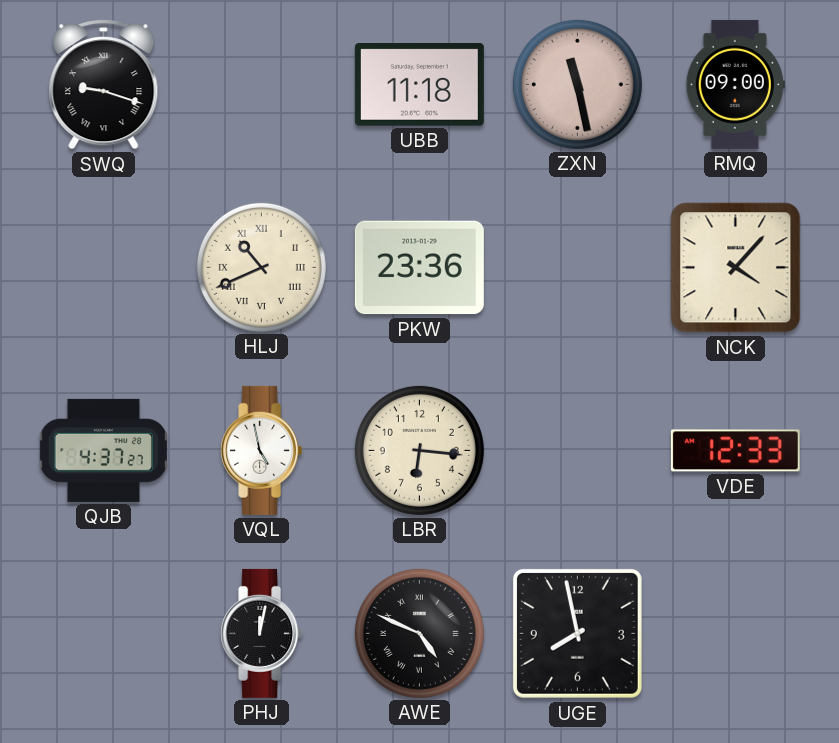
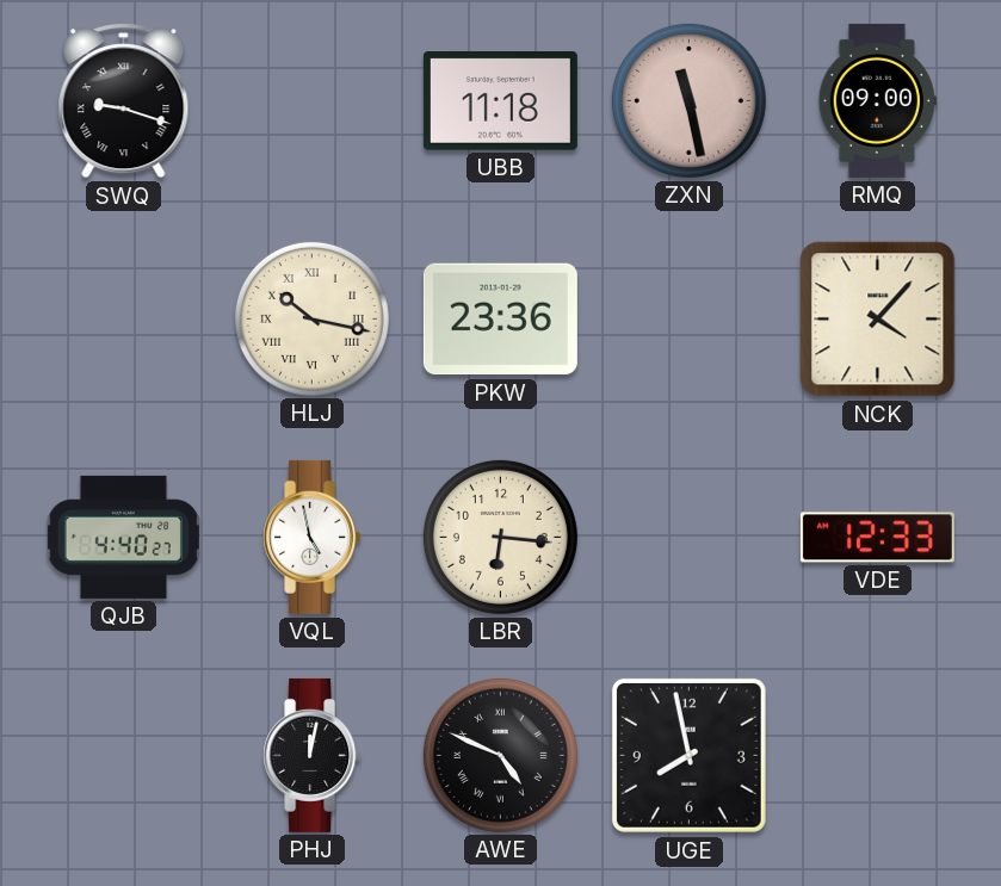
HLJ: 10:41 -> 10:17
QJB: 4:37 -> 4:40
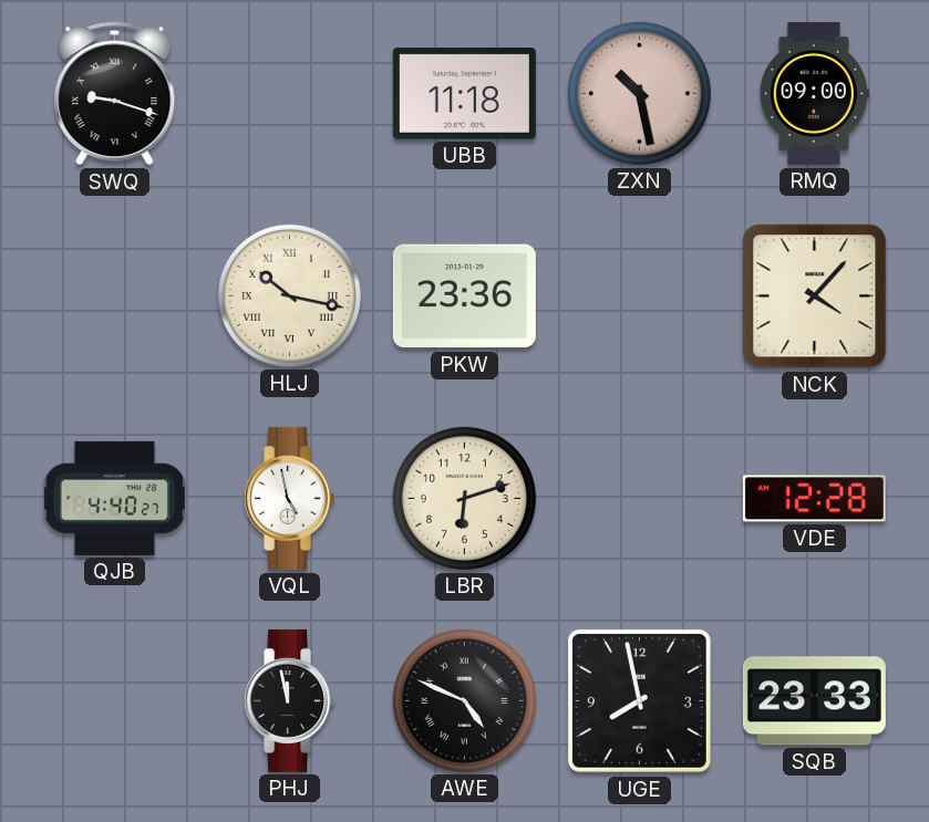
ZXN: 11:28 -> 10:28
LBR: 6:16 -> 6:12
VDE: 12:33 -> 12:28
PHJ: 12:02 -> 11:58
SQB: none -> 23:33
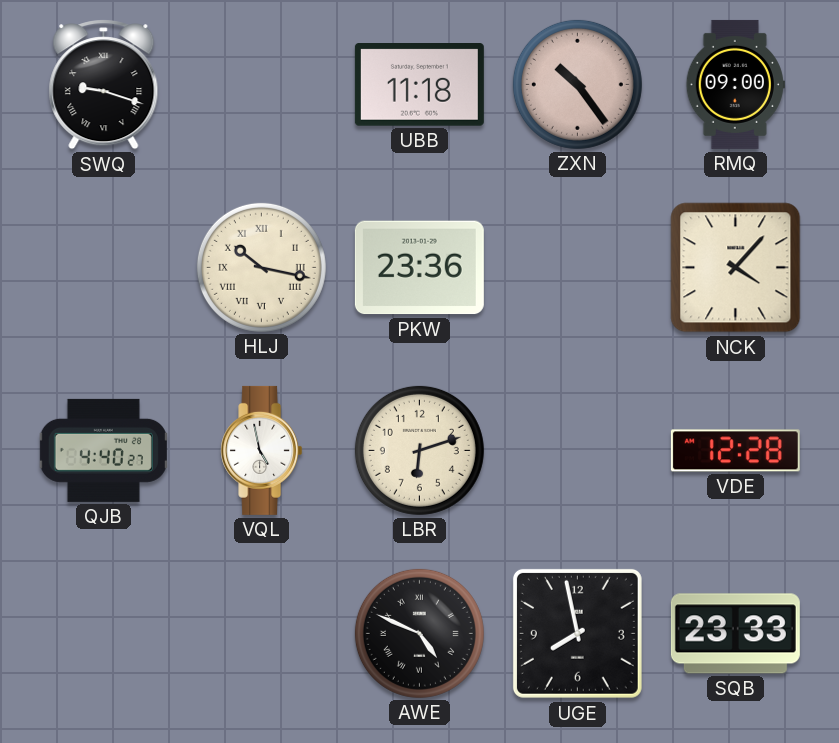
ZXN: 10:28 -> 10:24
PHJ: 11:58 -> none
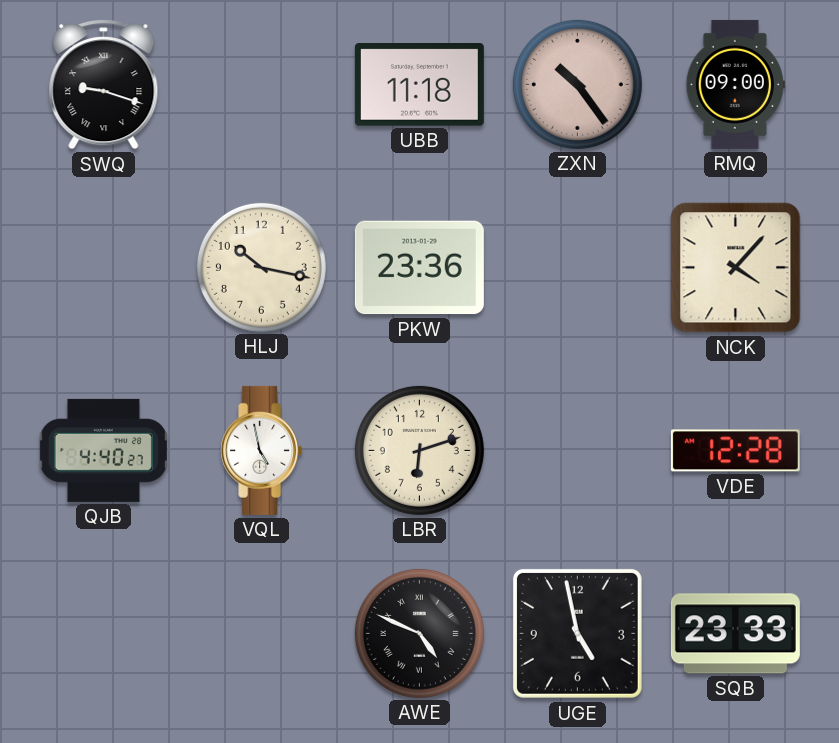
HLJ numerals: Roman -> Arabic
UGE: 7:58 -> 4:58
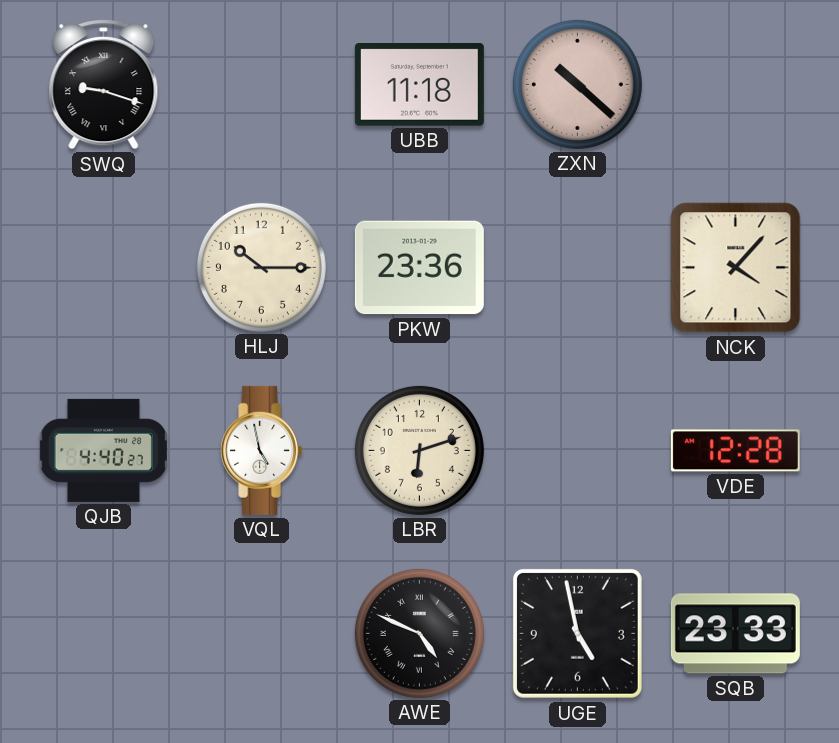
ZXN: 10:24 -> 10:22
RMQ: 09:00 -> none
HLJ: 10:17 -> 10:15
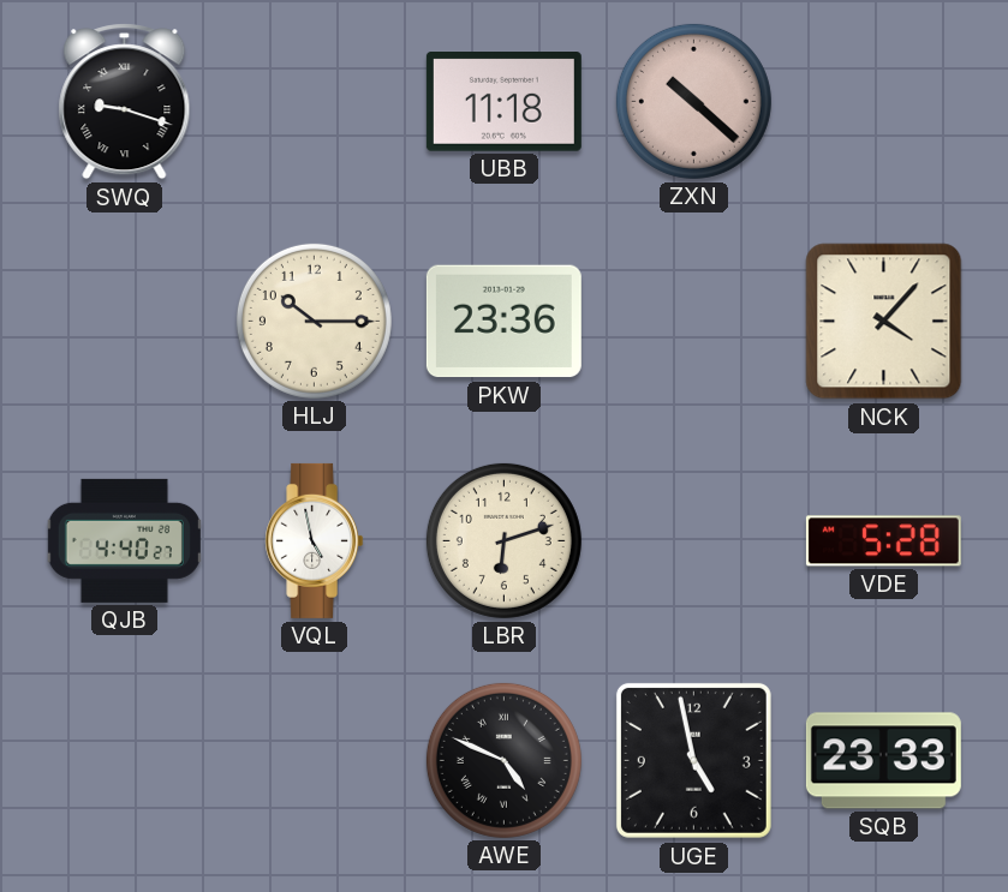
VDE: 12:28 -> 5:28
